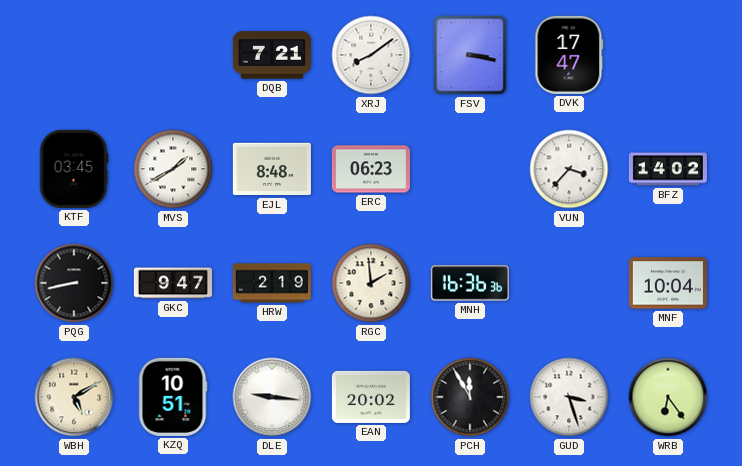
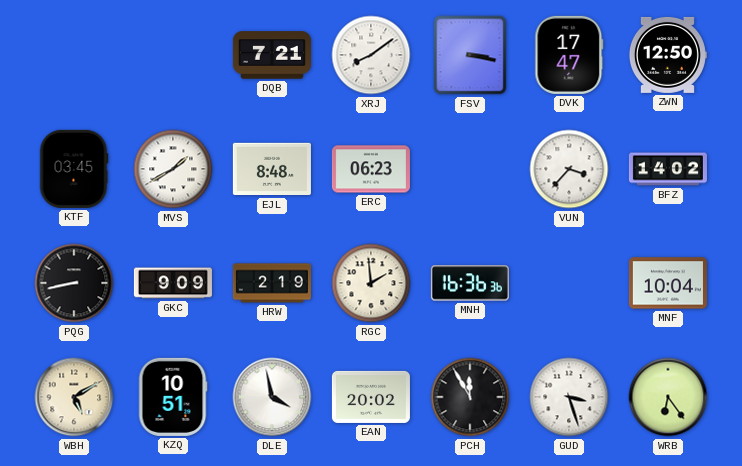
ZWN: none -> 12:50
GKC: 9:47 -> 9:09
DLE: 9:16 -> 3:58
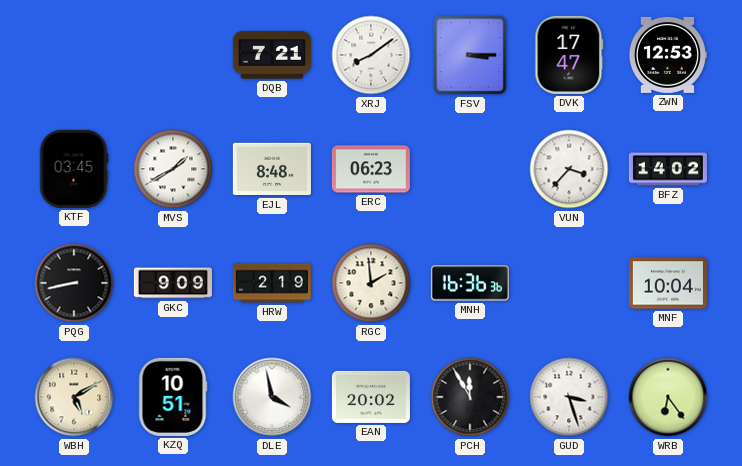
FSV: 3:17 -> 3:15
ZWN: 12:50 -> 12:53
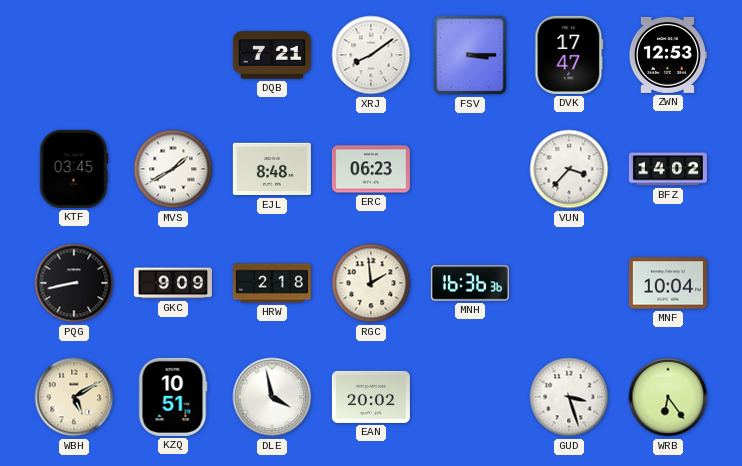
HRW: 2:19 -> 2:18
PCH: 11:55 -> none
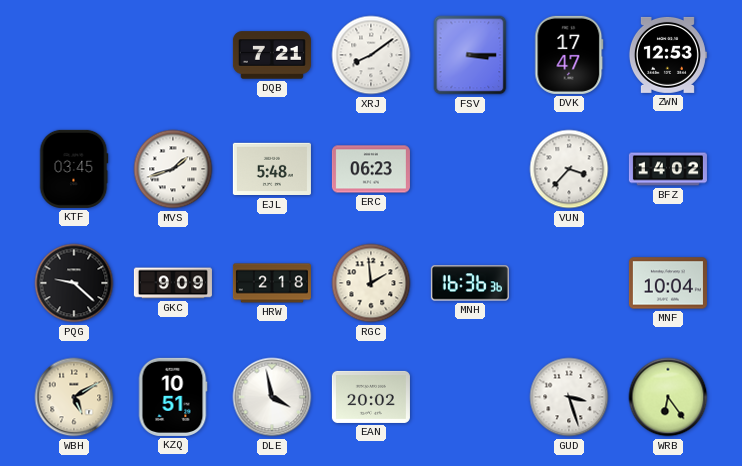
MVS: 1:40 -> 1:42
EJL: 8:48 -> 5:48
PQG: 8:43 -> 9:22
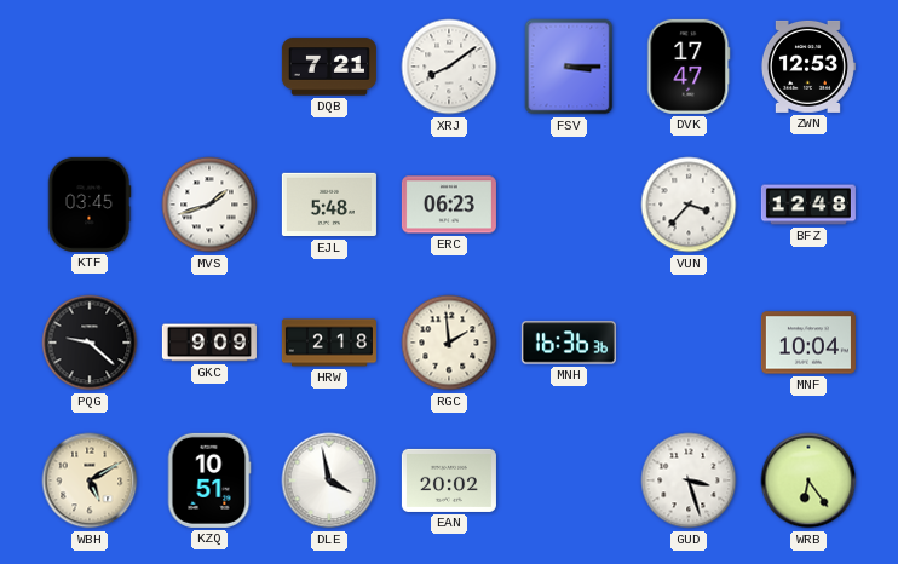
BFZ: 14:02 -> 12:48
